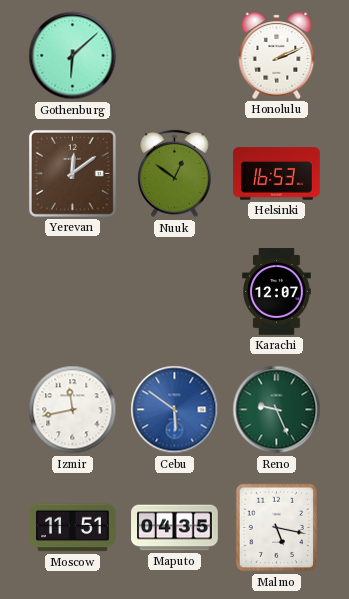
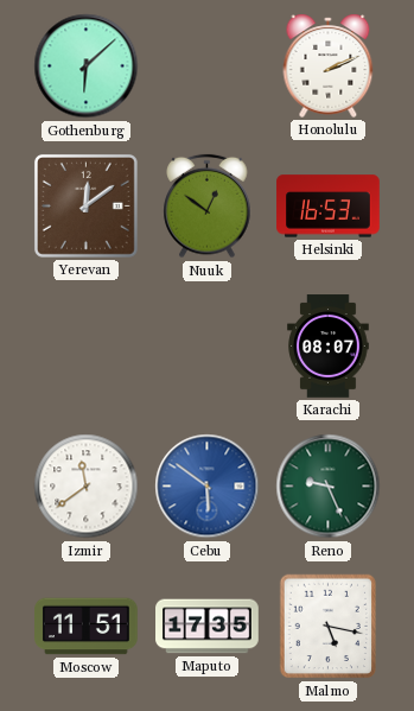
Karachi: 12:07 -> 08:07
Izmir: 11:43 -> 11:39
Maputo: 04:35 -> 17:35
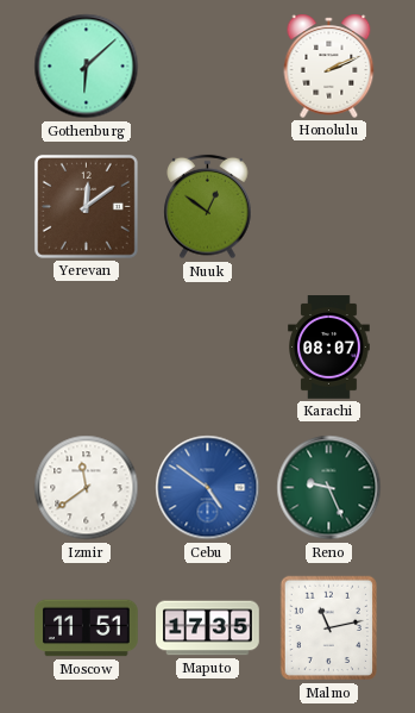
Helsinki: 16:53 -> none
Cebu: 5:51 -> 4:51
Malmo: 5:17 -> 11:13
